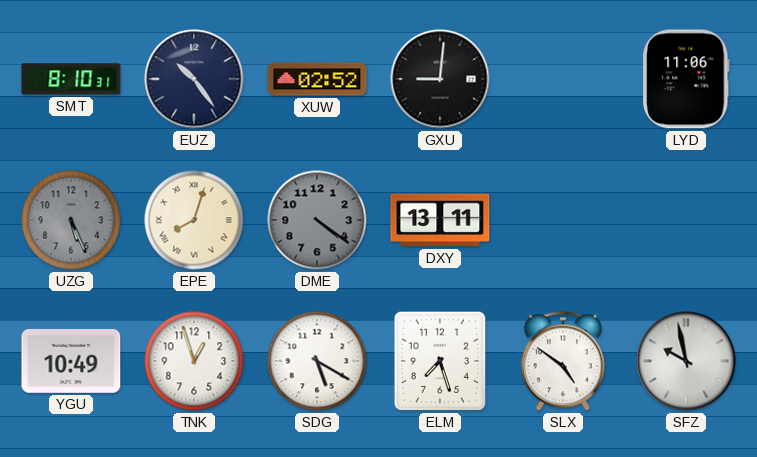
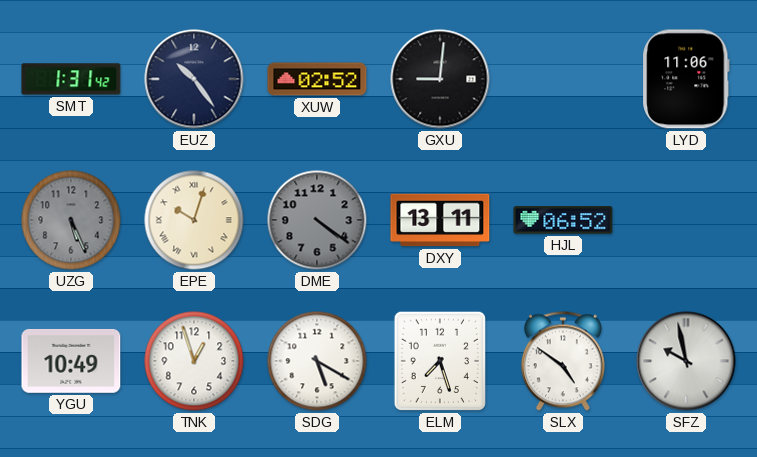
SMT: 8:10 -> 1:31
EPE: 8:03 -> 10:03
HJL: none -> 06:52
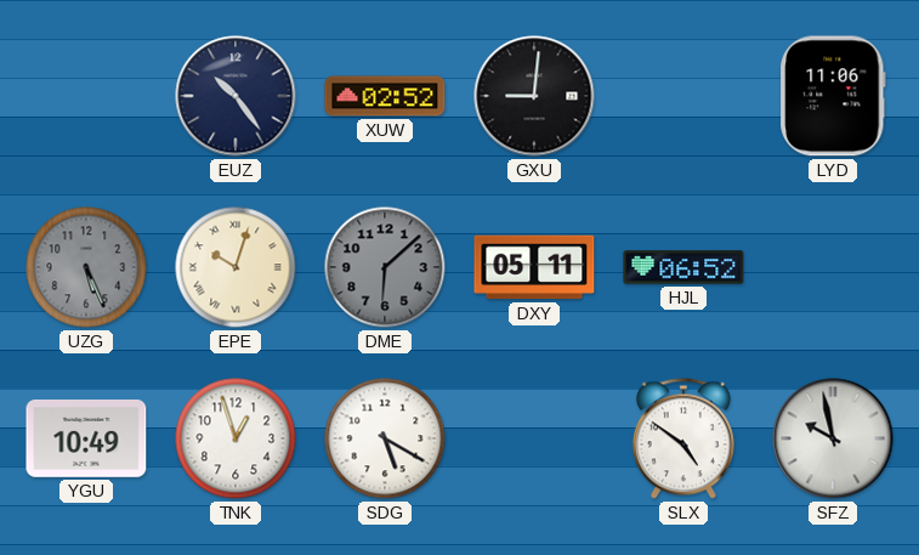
SMT: 1:31 -> none
DME: 4:21 -> 6:08
DXY: 13:11 -> 05:11
ELM: 7:27 -> none
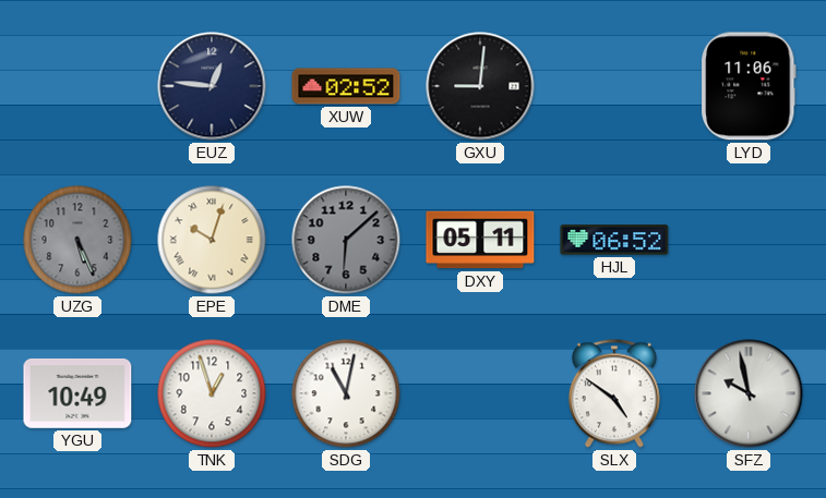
EUZ: 10:24 -> 12:46
SDG: 5:20 -> 11:02
